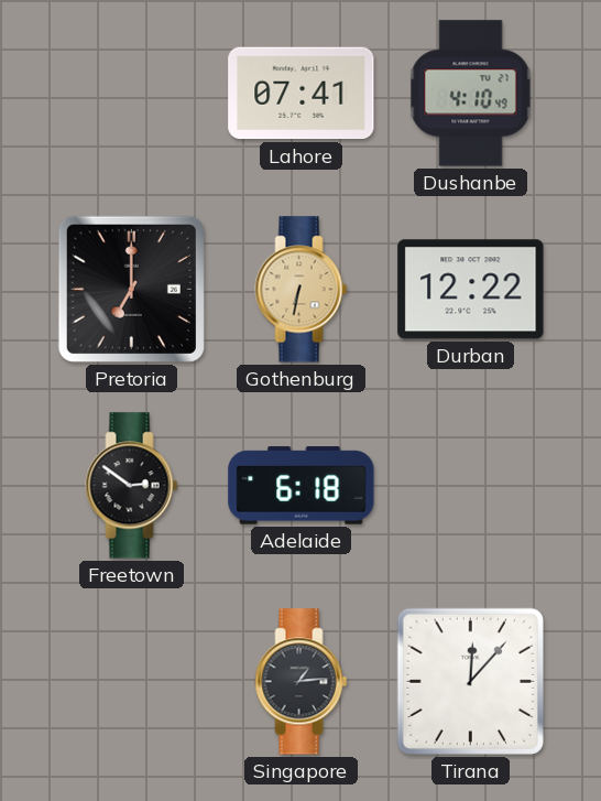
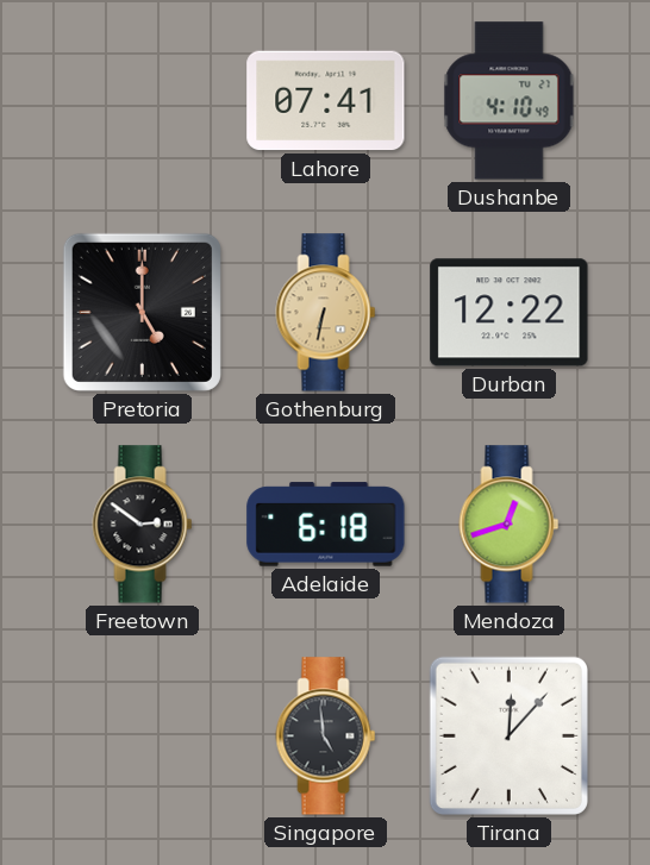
Pretoria: 7:00 -> 5:00
Mendoza: none -> 12:42
Singapore: 1:14 -> 4:59
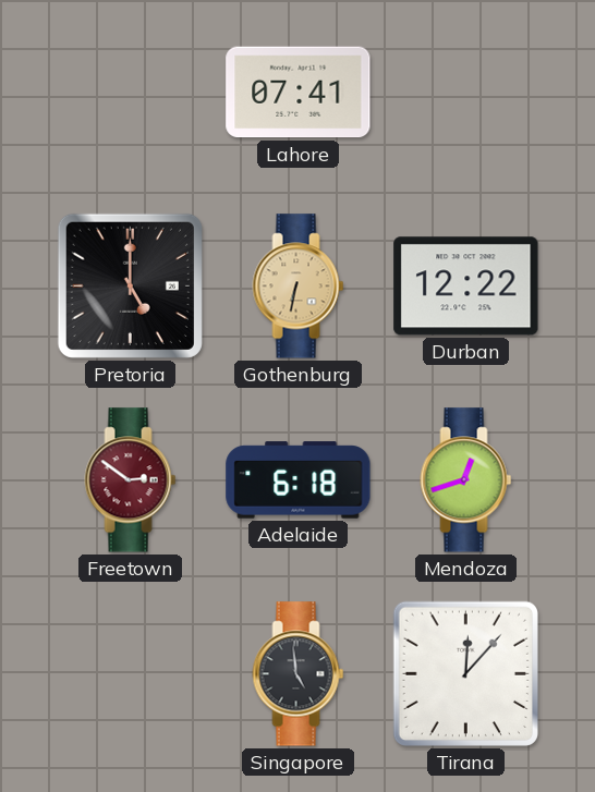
Dushanbe: 4:10 -> none
Freetown dial: black -> burgundy
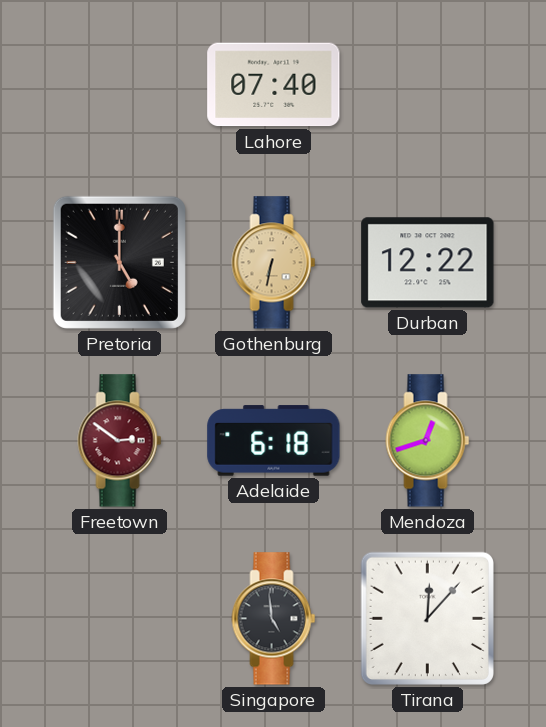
Lahore: 07:41 -> 07:40
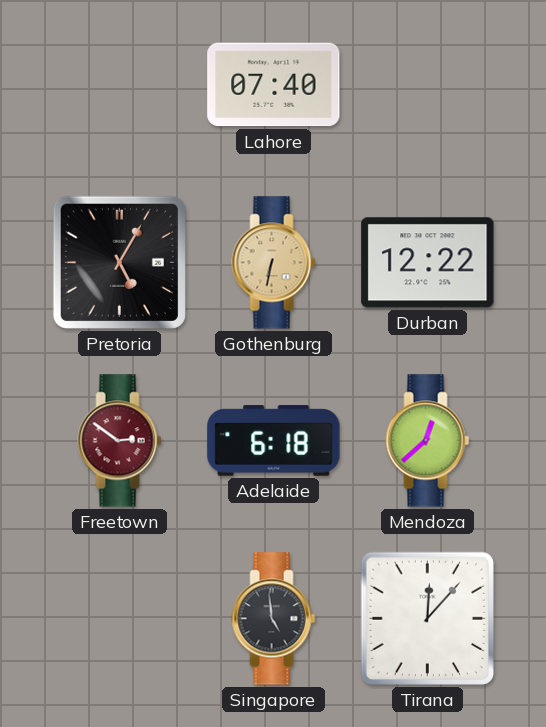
Pretoria: 5:00 -> 5:05
Mendoza: 12:42 -> 12:38
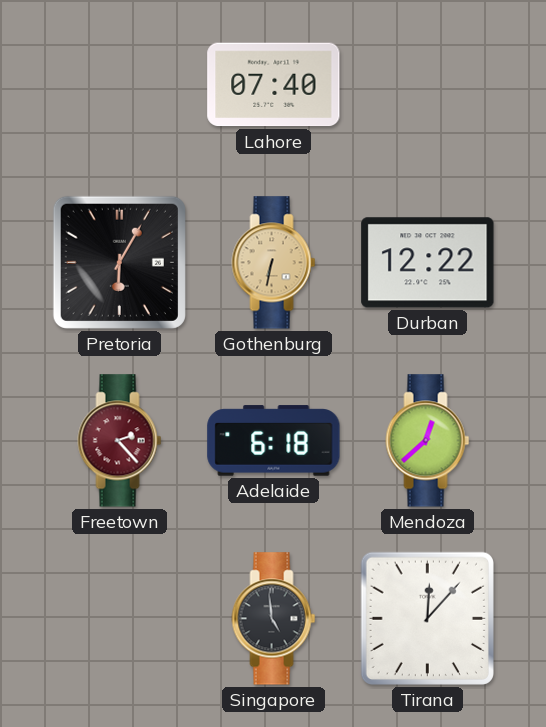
Pretoria: 5:05 -> 6:05
Freetown: 2:51 -> 2:23
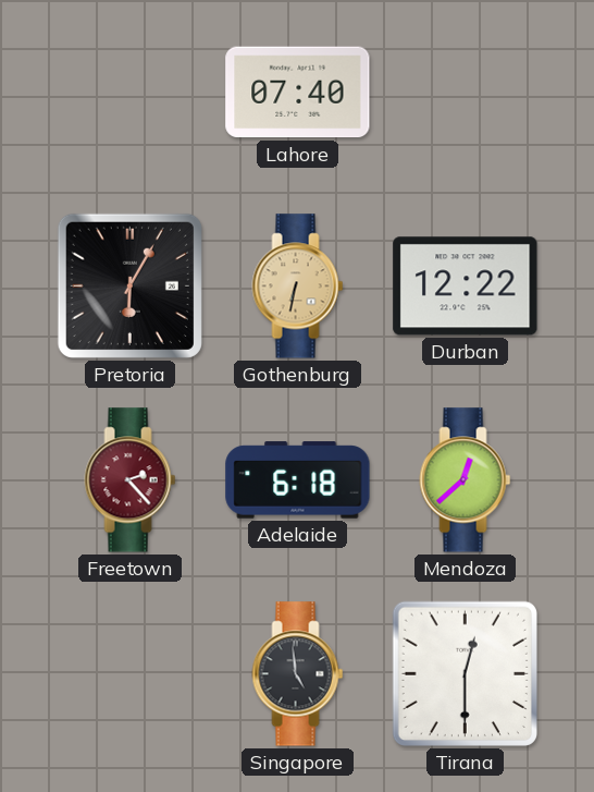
Tirana: 12:07 -> 12:30
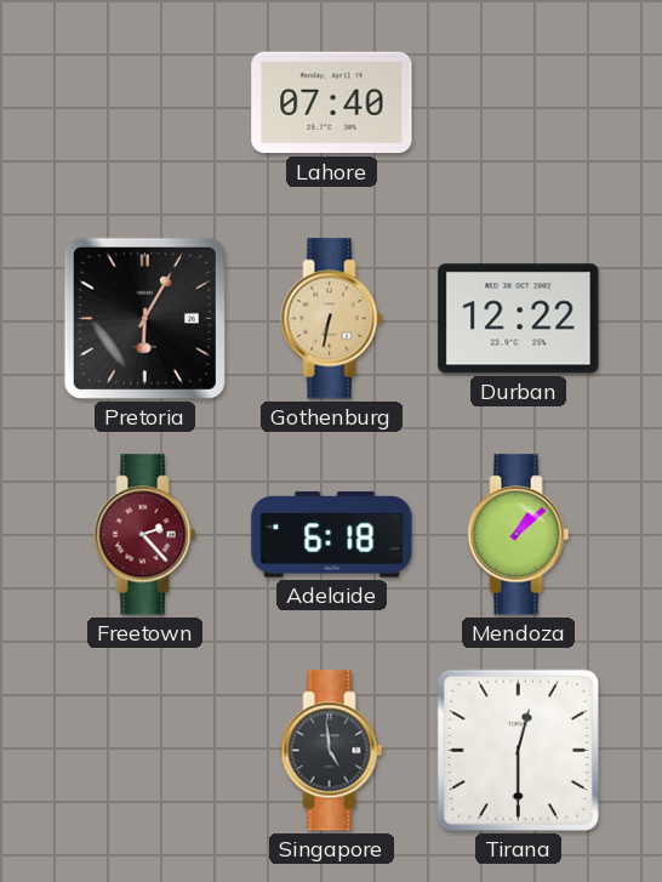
Mendoza: 12:38 -> 1:08
